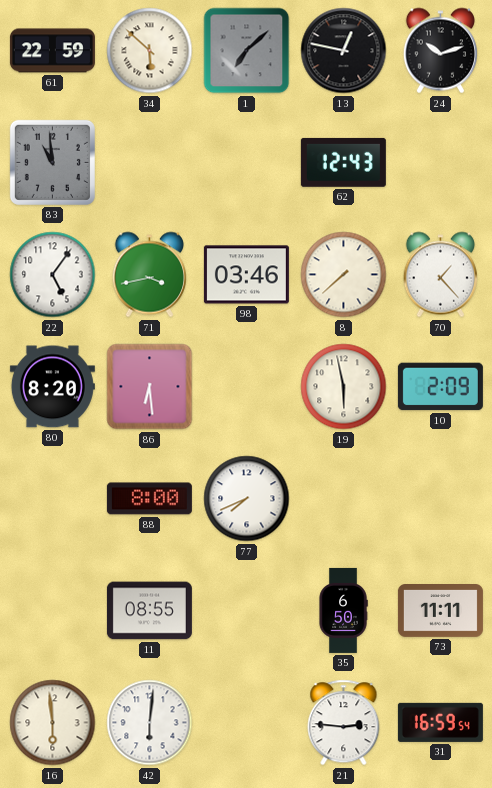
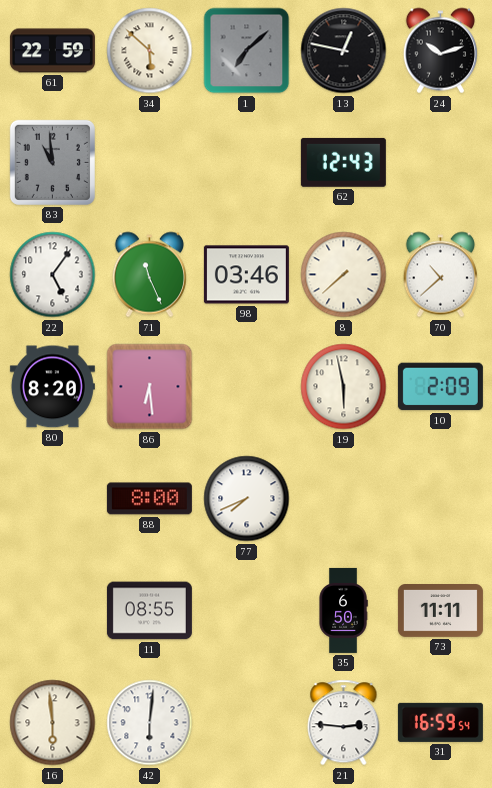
71: 3:43 -> 11:26
70: 1:23 -> 10:38
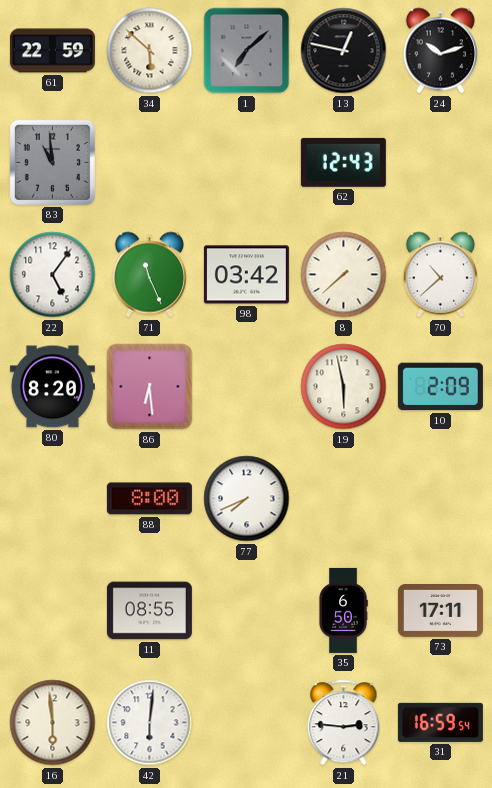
98: 03:46 -> 03:42
73: 11:11 -> 17:11
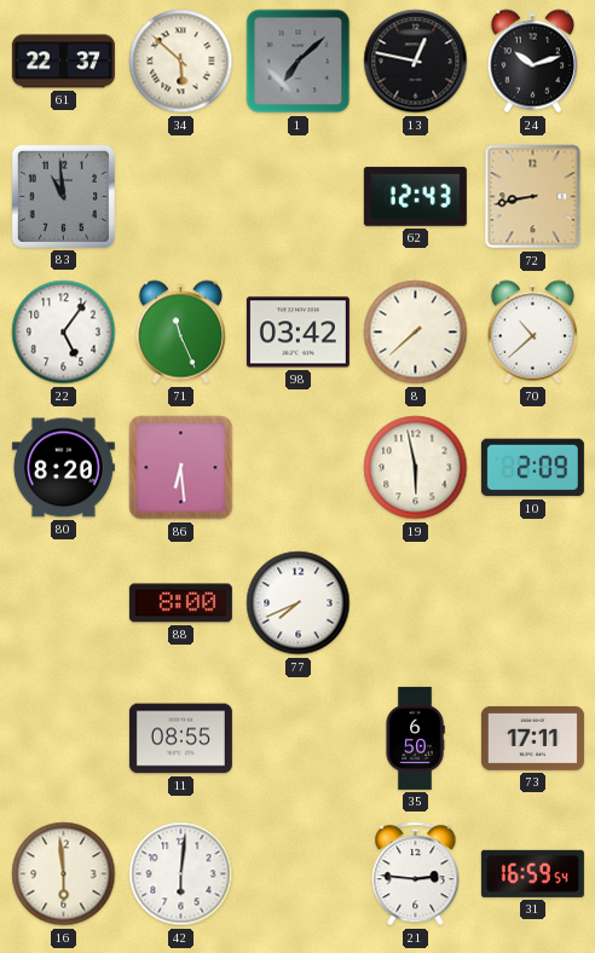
61: 22:59 -> 22:37
72: none -> 8:43
